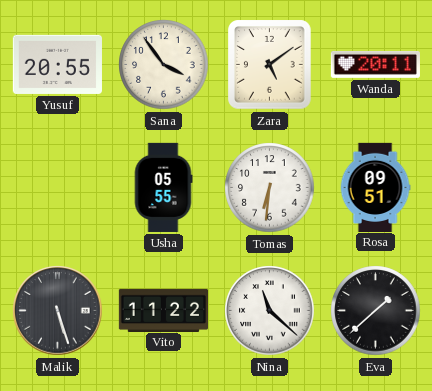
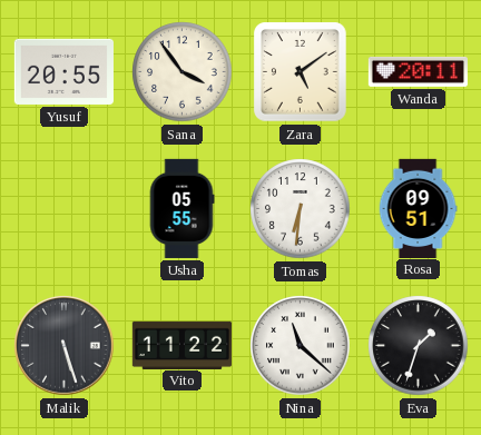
Eva: 1:38 -> 1:33
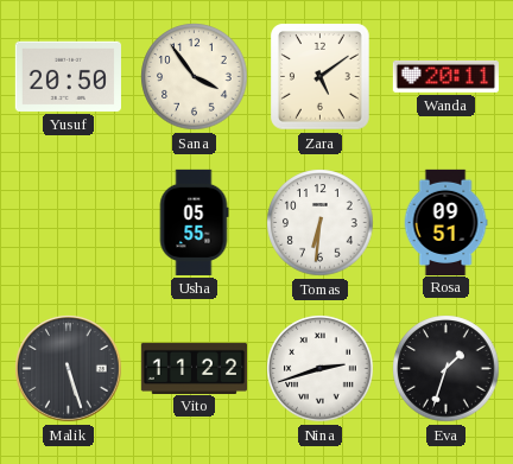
Yusuf: 20:55 -> 20:50
Nina: 11:22 -> 2:42
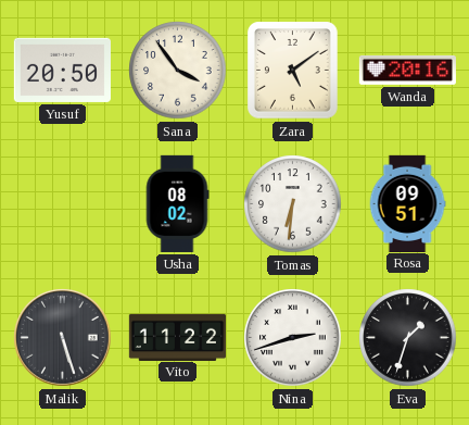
Wanda: 20:11 -> 20:16
Usha: 05:55 -> 08:02
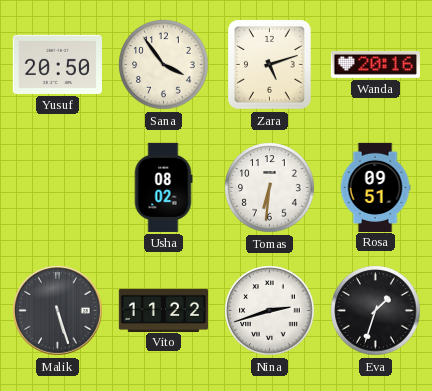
Zara: 5:09 -> 5:12
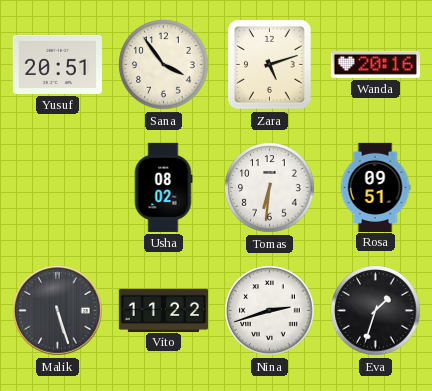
Yusuf: 20:50 -> 20:51
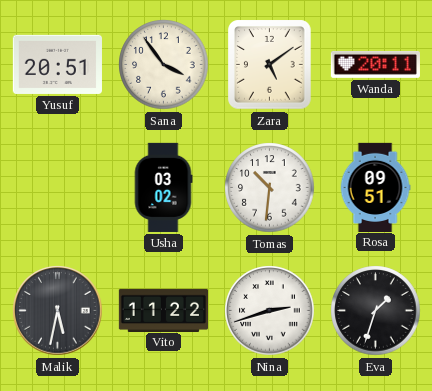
Zara: 5:12 -> 5:09
Wanda: 20:16 -> 20:11
Usha: 08:02 -> 03:02
Tomas: 6:31 -> 10:31
Malik: 5:27 -> 5:32
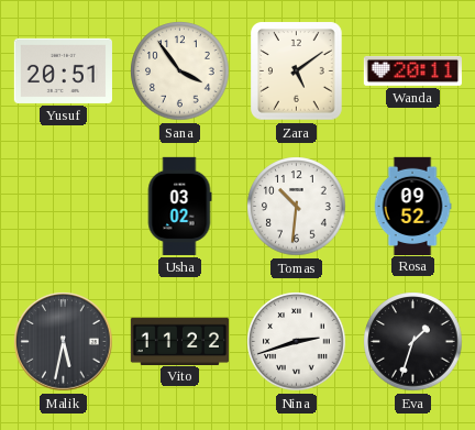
Rosa: 09:51 -> 09:52
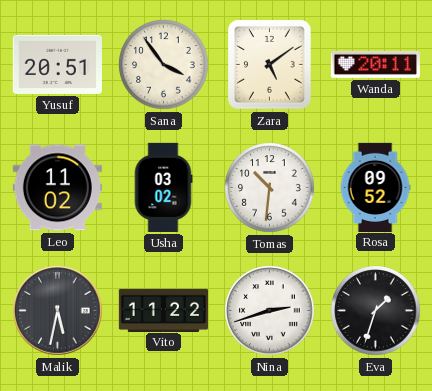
Leo: none -> 11:02
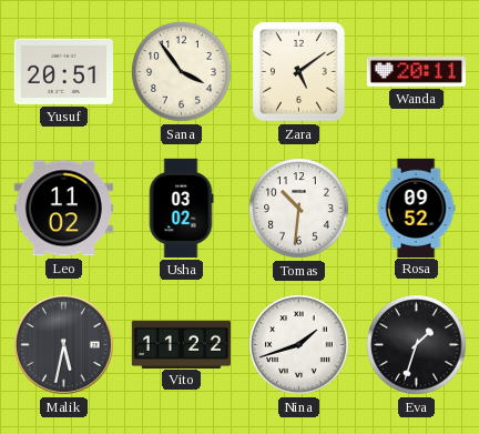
Nina: 2:42 -> 1:42
